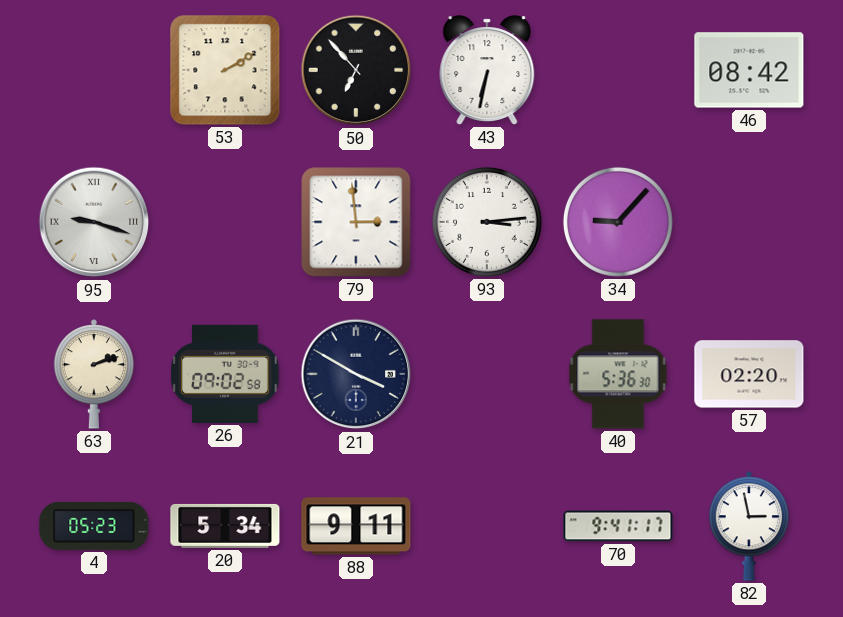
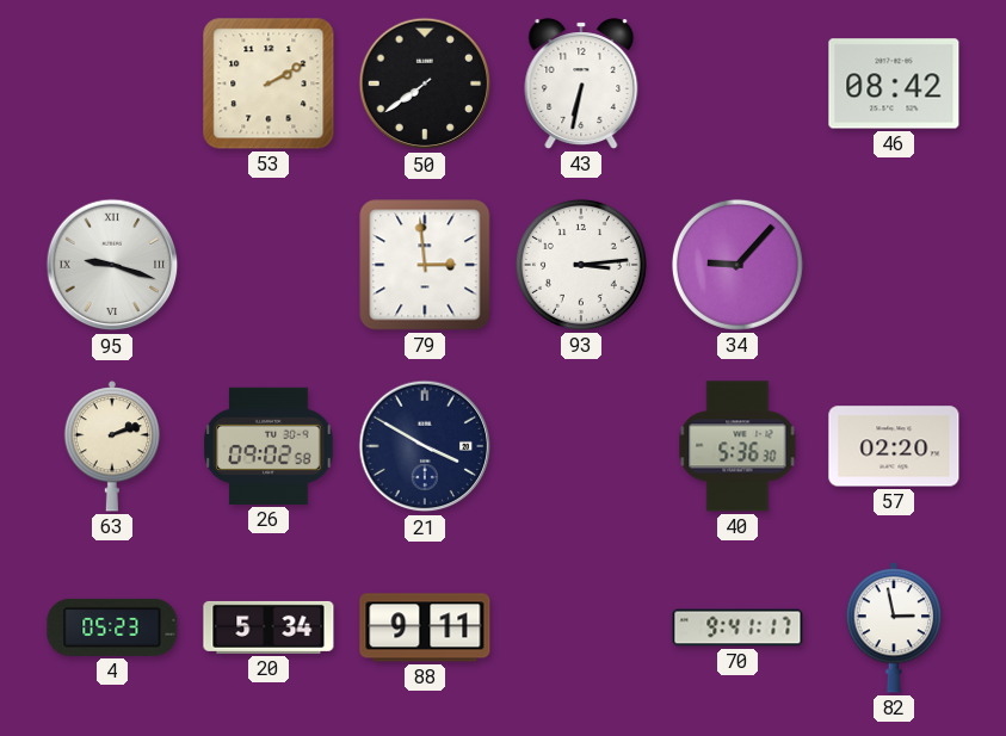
50: 6:53 -> 7:39
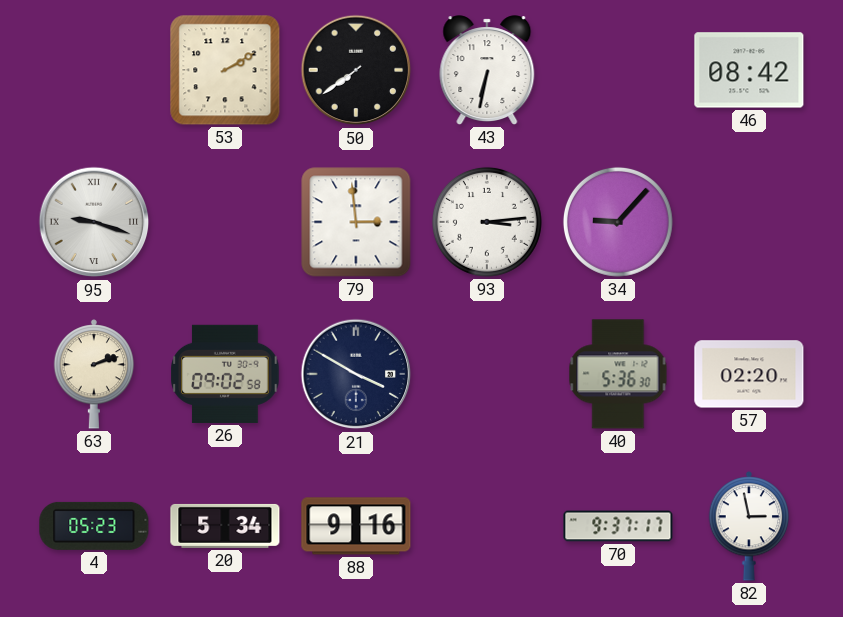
88: 9:11 -> 9:16
70: 9:41 -> 9:37
